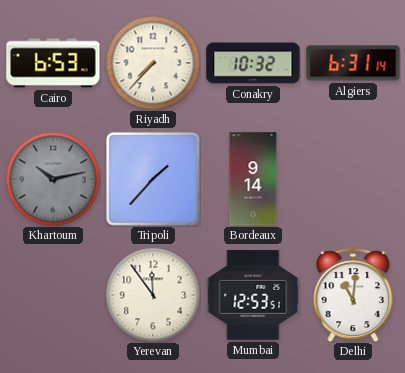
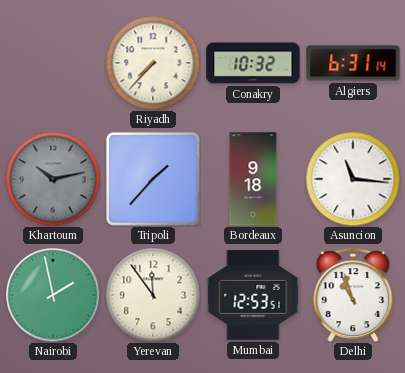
Cairo: 6:53 -> none
Bordeaux: 9:14 -> 9:18
Asuncion: none -> 11:16
Nairobi: none -> 1:58
Delhi: 11:01 -> 10:57
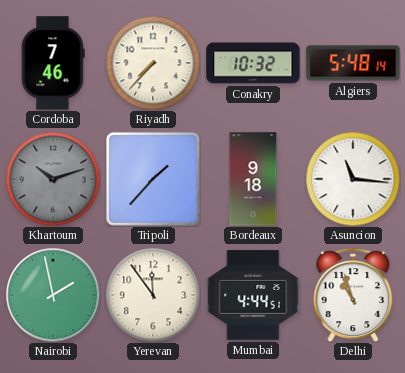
Cordoba: none -> 7:46
Algiers: 6:31 -> 5:48
Khartoum: 10:13 -> 10:12
Mumbai: 12:53 -> 4:44
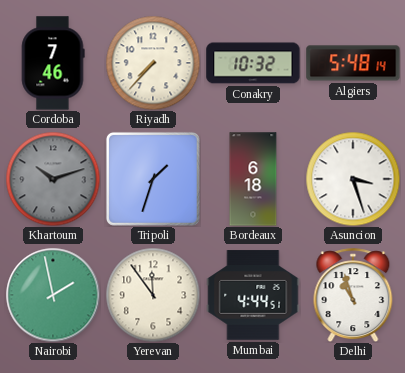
Tripoli: 1:37 -> 1:33
Bordeaux: 9:18 -> 6:18
Asuncion: 11:16 -> 3:27
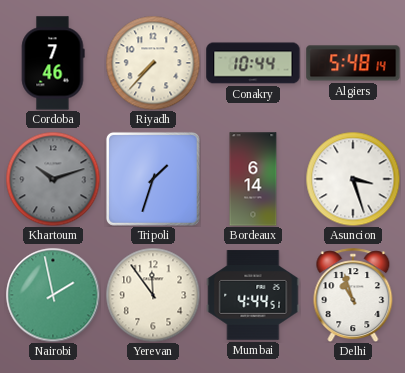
Conakry: 10:32 -> 10:44
Bordeaux: 6:18 -> 6:14
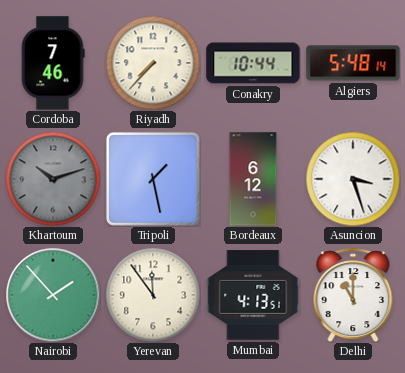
Tripoli: 1:33 -> 1:28
Bordeaux: 6:14 -> 6:12
Nairobi: 1:58 -> 1:53
Mumbai: 4:44 -> 4:13
Delhi: 10:57 -> 11:00
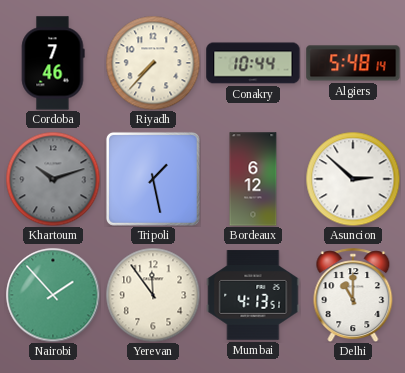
Asuncion: 3:27 -> 2:52
